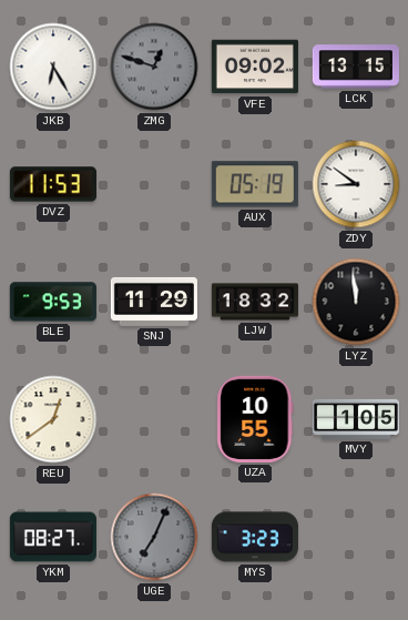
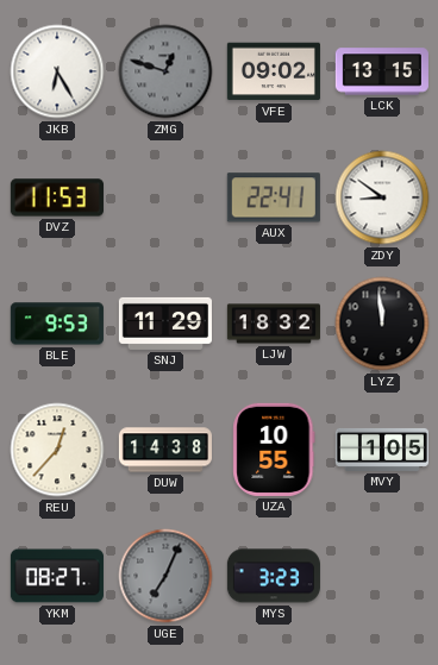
AUX: 05:19 -> 22:41
REU: 12:39 -> 12:37
DUW: none -> 14:38
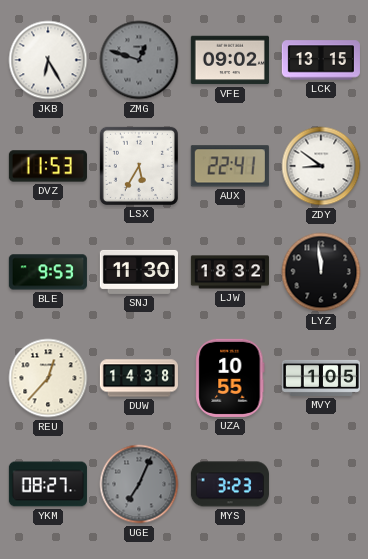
LSX: none -> 5:35
SNJ: 11:29 -> 11:30
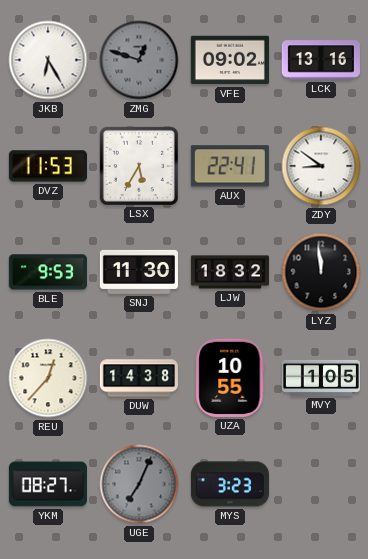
LCK: 13:15 -> 13:16
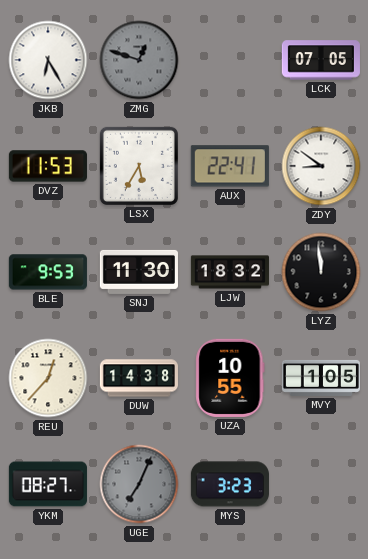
VFE: 09:02 -> none
LCK: 13:16 -> 07:05
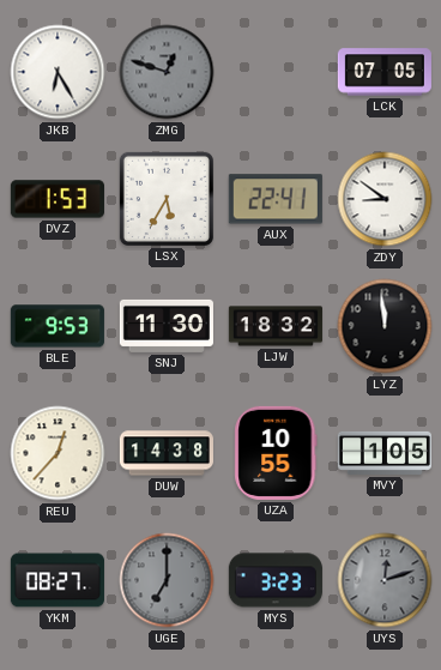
DVZ: 11:53 -> 1:53
UGE: 7:04 -> 7:00
UYS: none -> 12:12
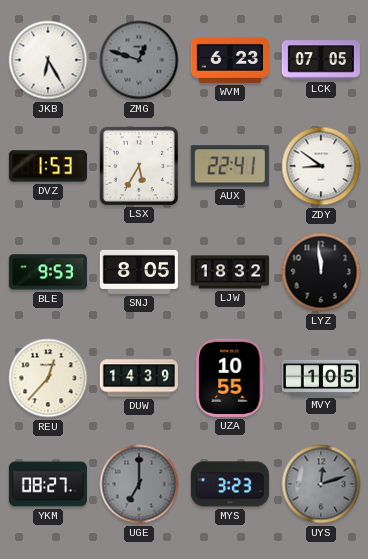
WVM: none -> 6:23
SNJ: 11:30 -> 8:05
DUW: 14:38 -> 14:39
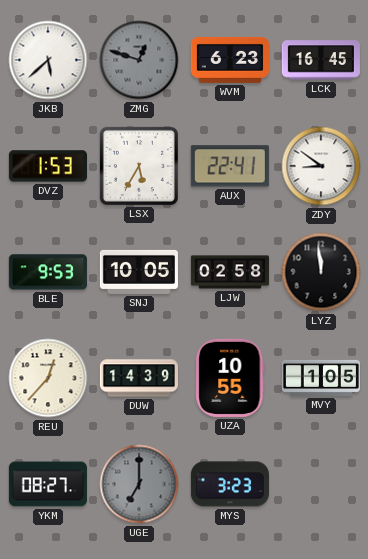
JKB: 6:25 -> 5:38
LCK: 07:05 -> 16:45
SNJ: 8:05 -> 10:05
LJW: 18:32 -> 02:58
UYS: 12:12 -> none
